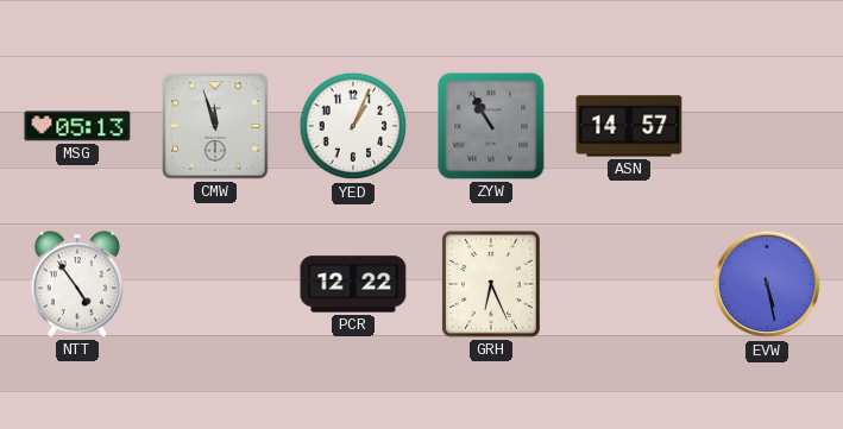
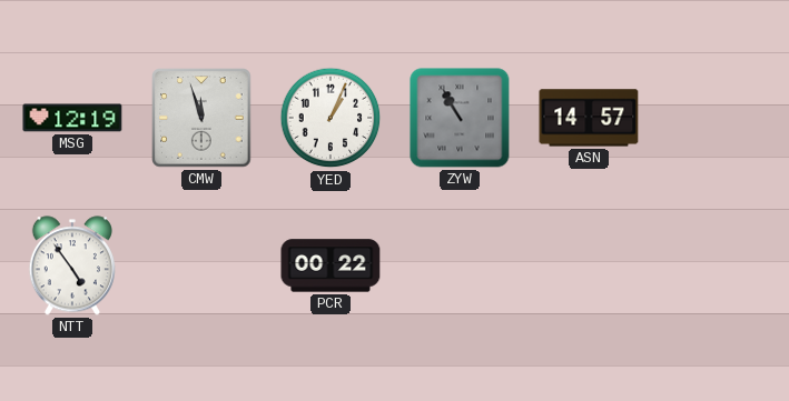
MSG: 05:13 -> 12:19
PCR: 12:22 -> 00:22
GRH: 6:26 -> none
EVW: 5:28 -> none
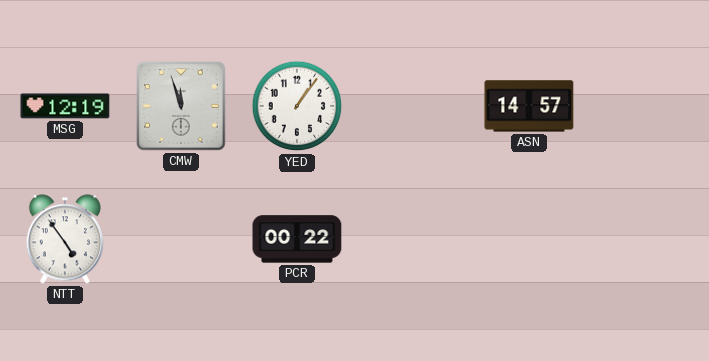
YED: 1:04 -> 1:06
ZYW: 10:55 -> none
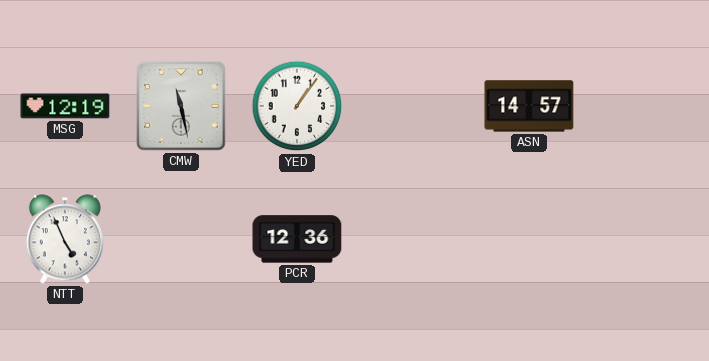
CMW: 11:57 -> 11:28
NTT: 4:54 -> 4:56
PCR: 00:22 -> 12:36
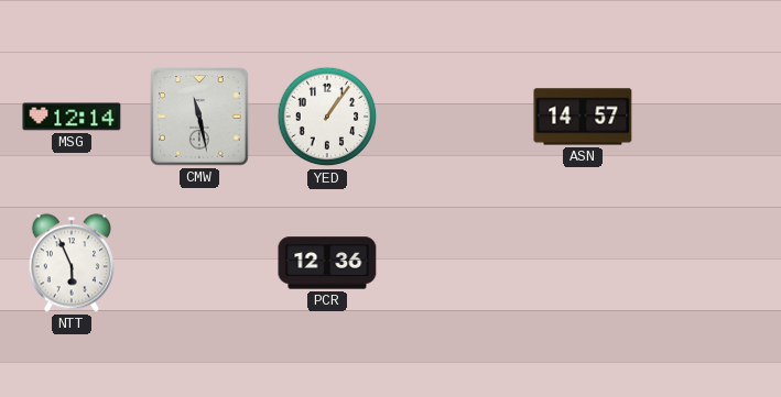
MSG: 12:19 -> 12:14
NTT: 4:56 -> 5:56
